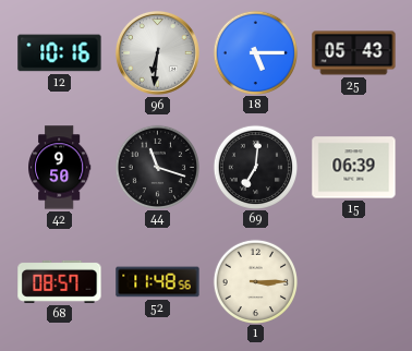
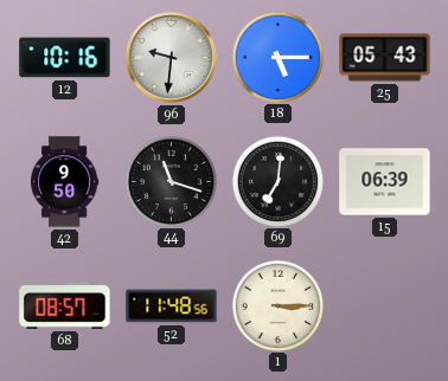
96: 6:31 -> 9:31
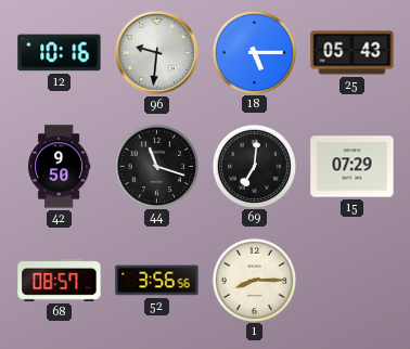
15: 06:39 -> 07:29
52: 11:48 -> 3:56
1: 3:15 -> 8:15
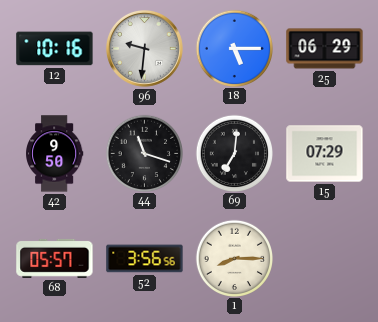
25: 05:43 -> 06:29
68: 08:57 -> 05:57
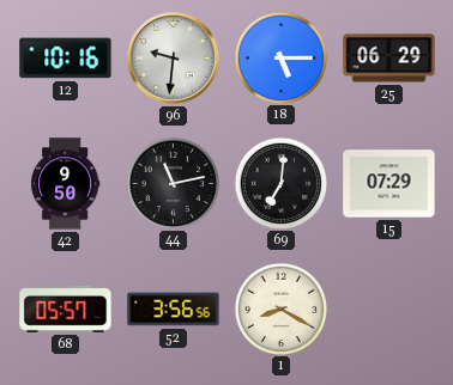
44: 11:18 -> 11:13
1: 8:15 -> 8:20
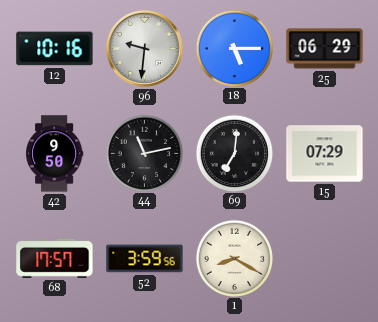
68: 05:57 -> 17:57
52: 3:56 -> 3:59
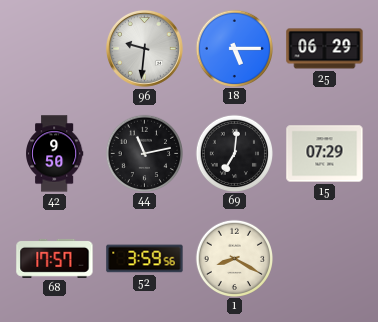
12: 10:16 -> none
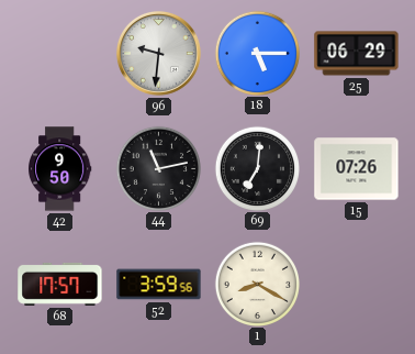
15: 07:29 -> 07:26
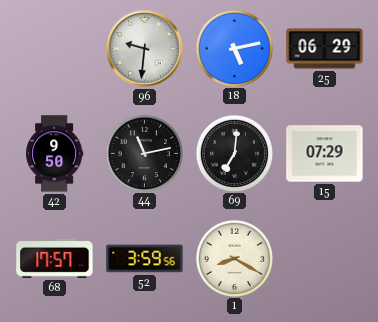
18: 5:15 -> 5:13
15: 07:26 -> 07:29
